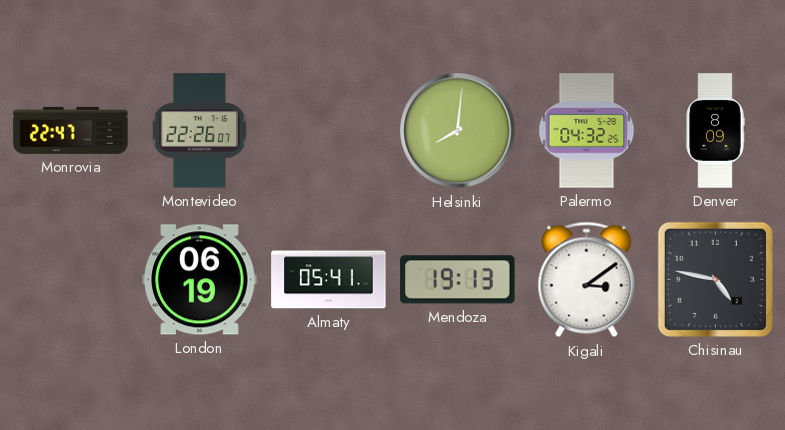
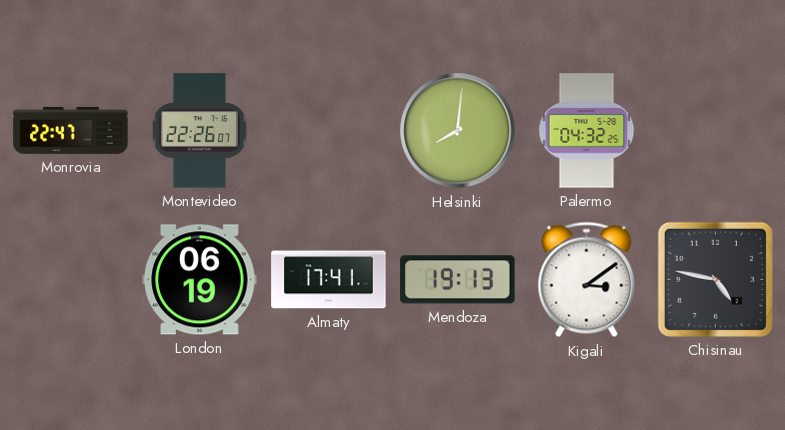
Denver: 8:09 -> none
Almaty: 05:41 -> 17:41
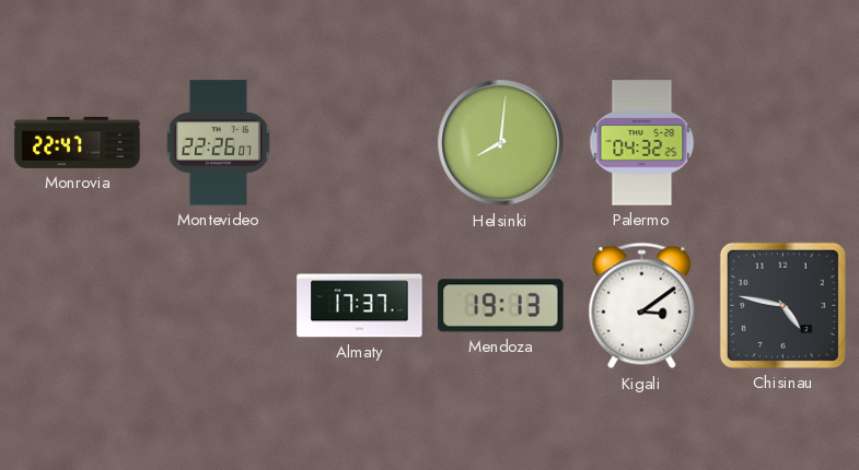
London: 06:19 -> none
Almaty: 17:41 -> 17:37
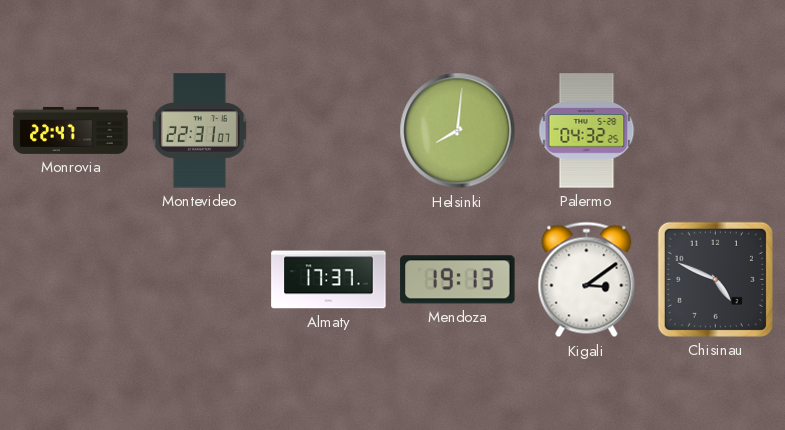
Montevideo: 22:26 -> 22:31
Chisinau: 4:47 -> 4:49
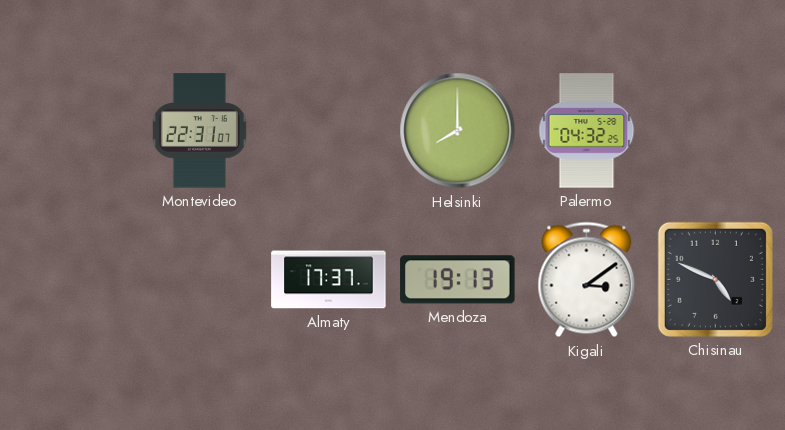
Monrovia: 22:47 -> none
Helsinki: 8:01 -> 8:00
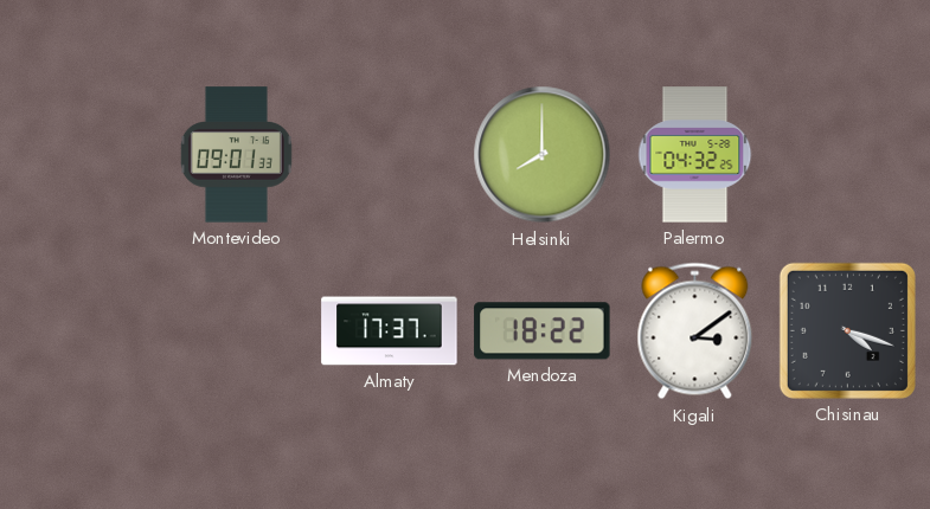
Montevideo: 22:31 -> 09:01
Mendoza: 19:13 -> 18:22
Chisinau: 4:49 -> 4:18
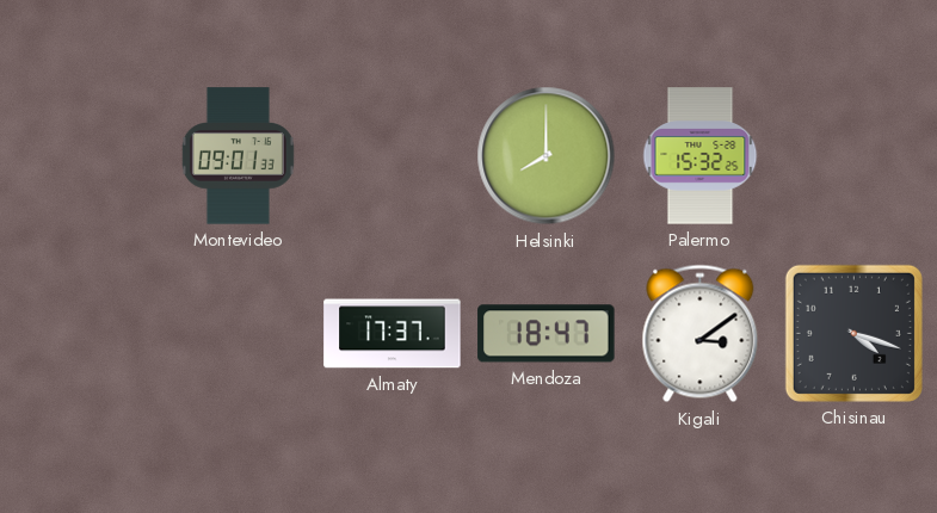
Palermo: 04:32 -> 15:32
Mendoza: 18:22 -> 18:47
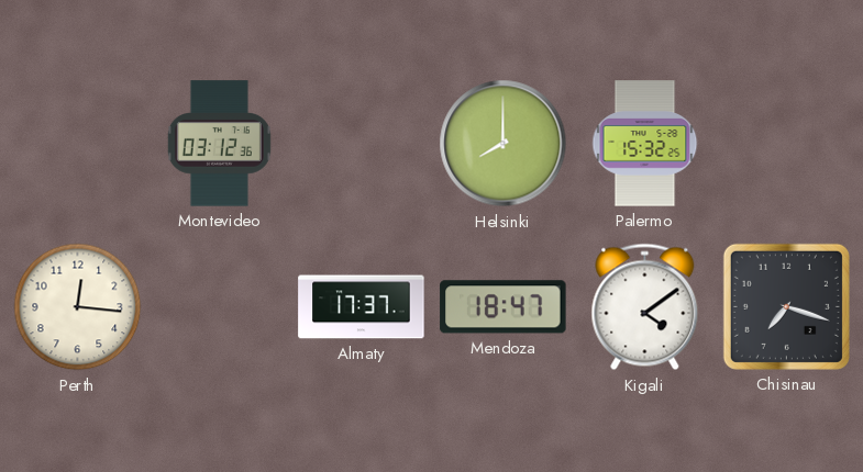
Montevideo: 09:01 -> 03:12
Perth: none -> 12:16
Kigali: 3:09 -> 4:09
Chisinau: 4:18 -> 7:18
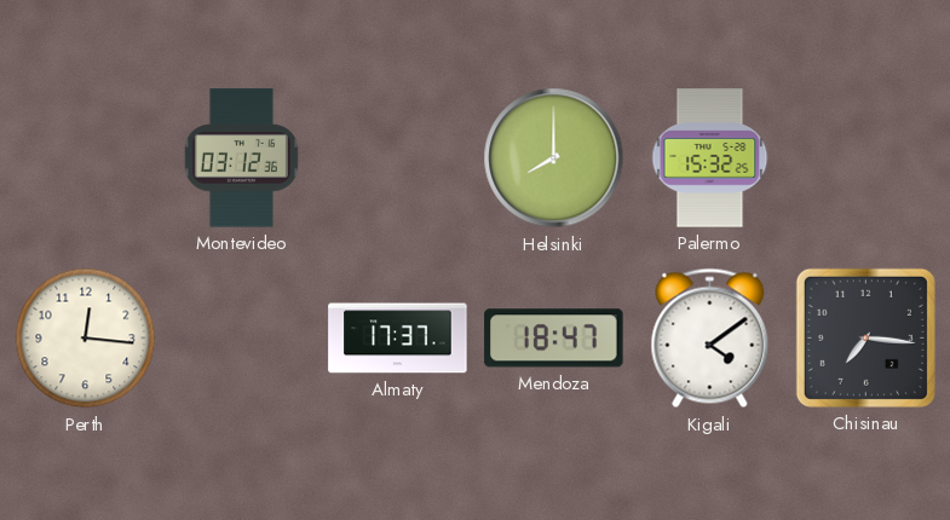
Chisinau: 7:18 -> 7:16
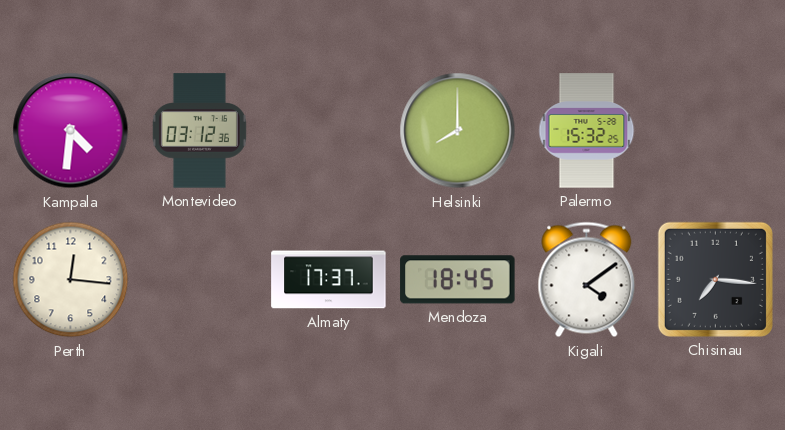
Kampala: none -> 4:31
Mendoza: 18:47 -> 18:45
